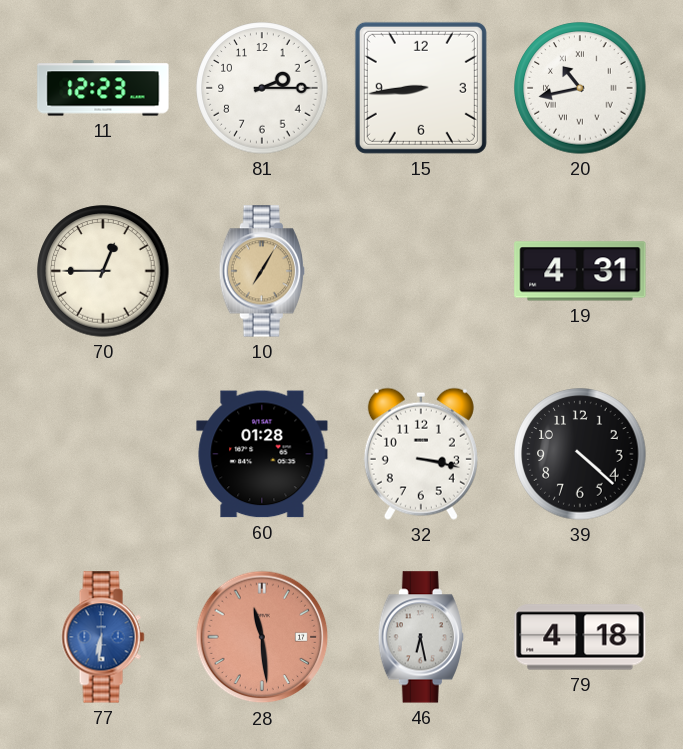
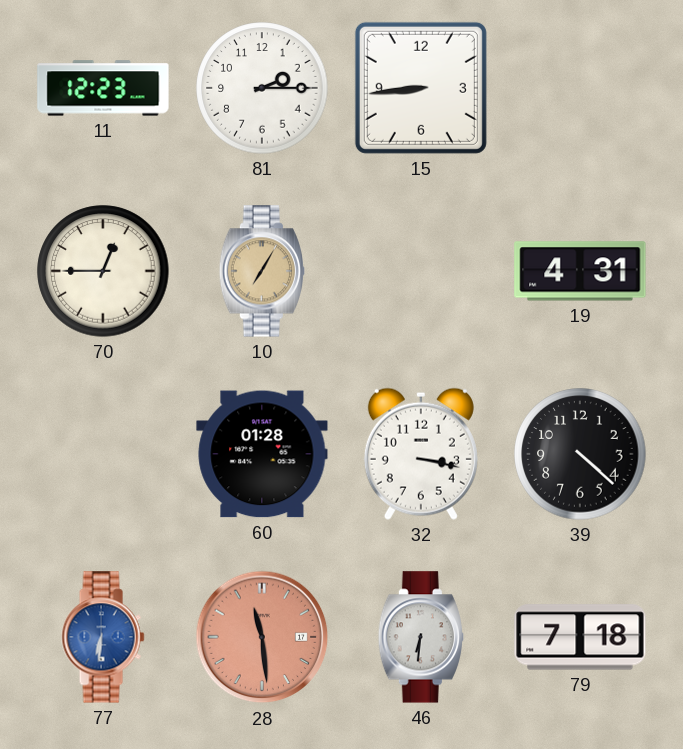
20: 10:43 -> none
46: 6:28 -> 6:31
79: 4:18 -> 7:18
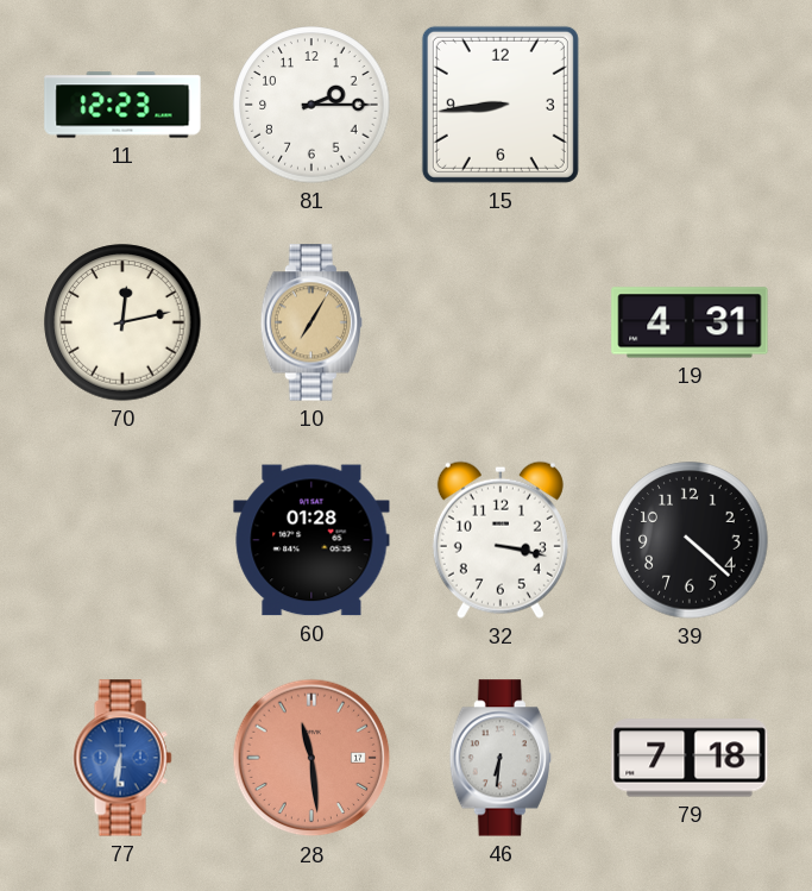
70: 12:45 -> 12:13
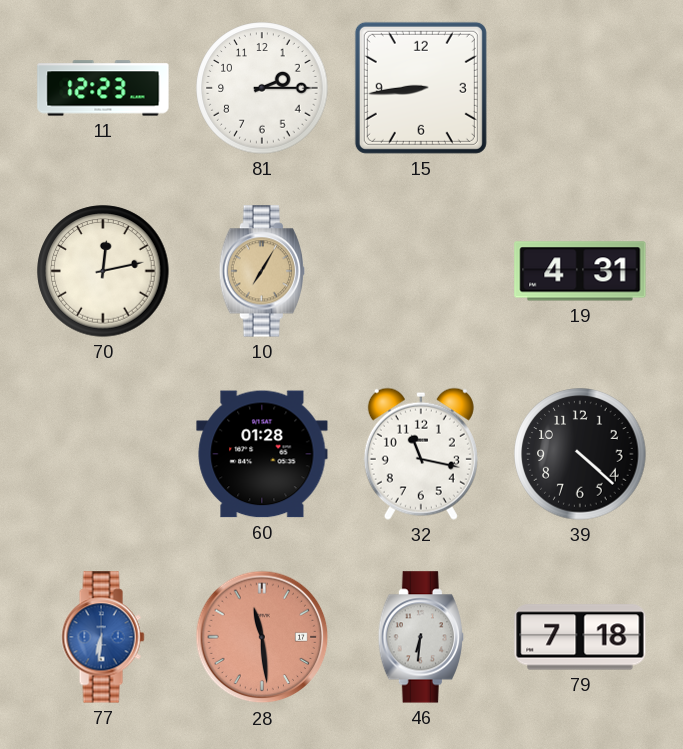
32: 3:17 -> 11:17
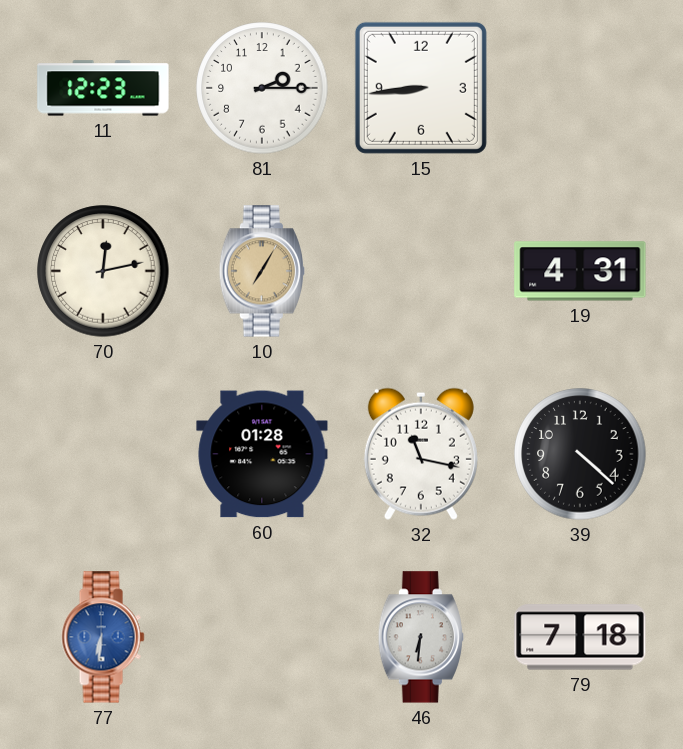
28: 11:29 -> none
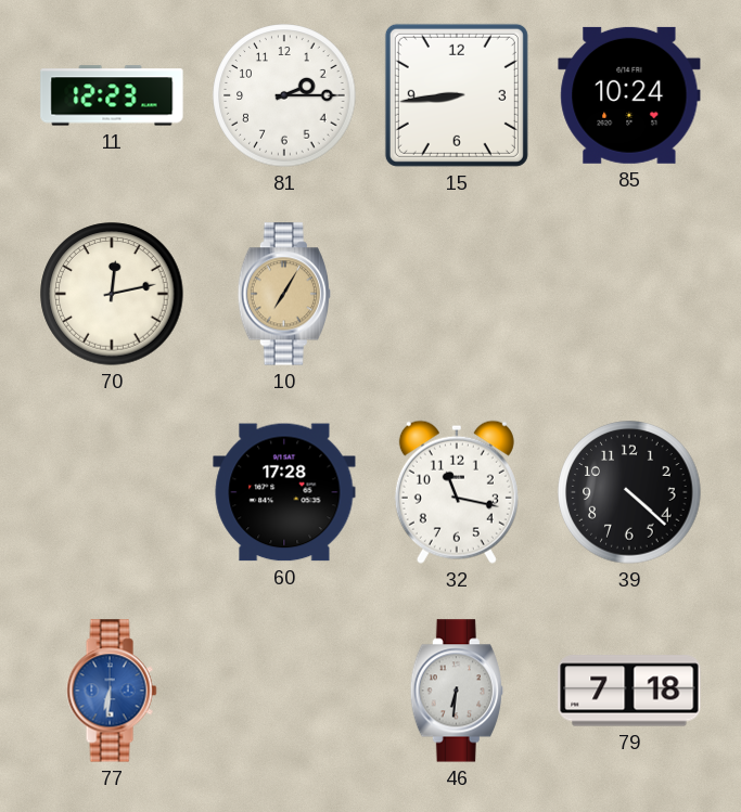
85: none -> 10:24
19: 4:31 -> none
60: 01:28 -> 17:28
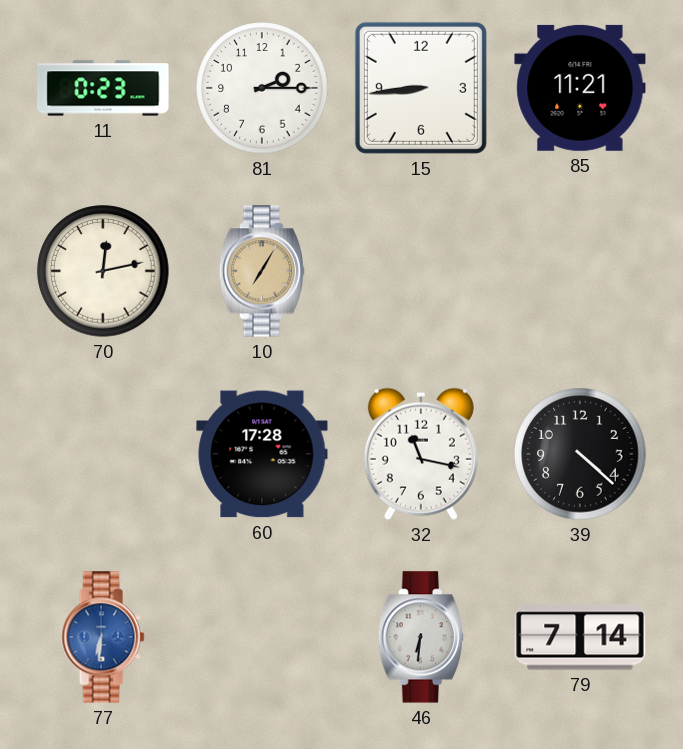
11: 12:23 -> 0:23
85: 10:24 -> 11:21
79: 7:18 -> 7:14
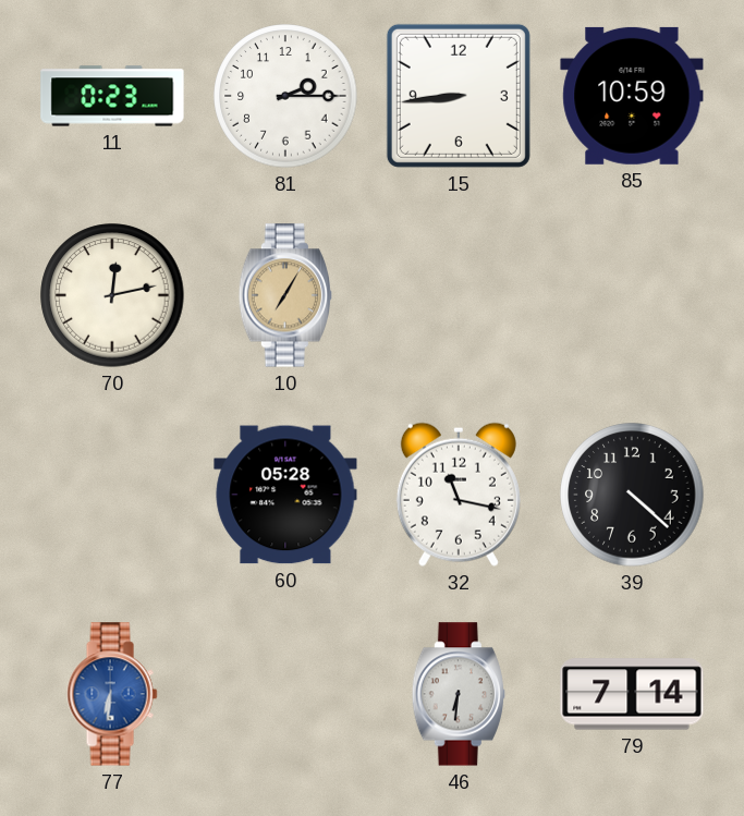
85: 11:21 -> 10:59
60: 17:28 -> 05:28
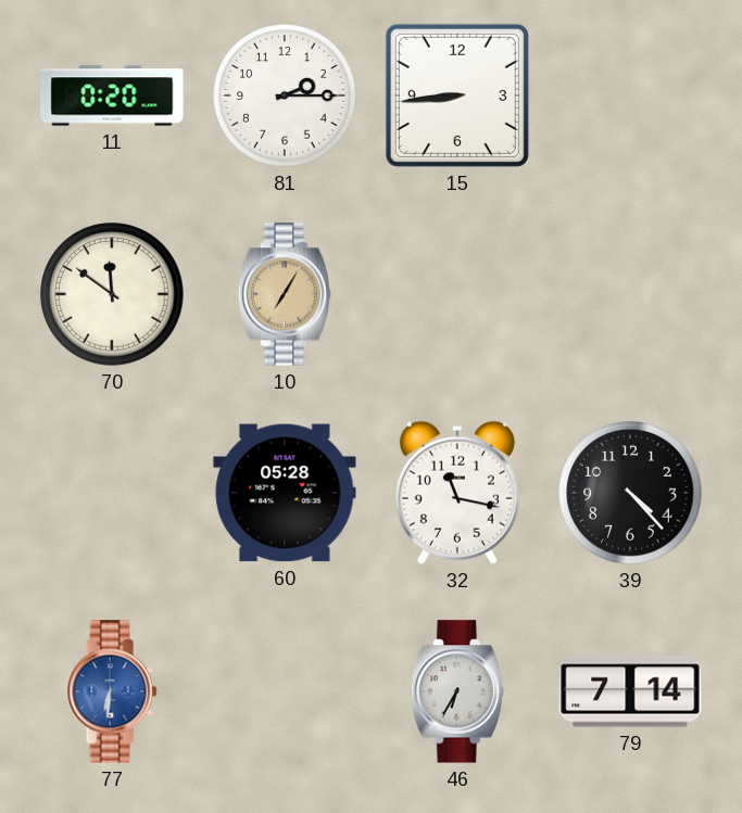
11: 0:23 -> 0:20
85: 10:59 -> none
70: 12:13 -> 11:51
39: 4:22 -> 4:23
46: 6:31 -> 6:35
